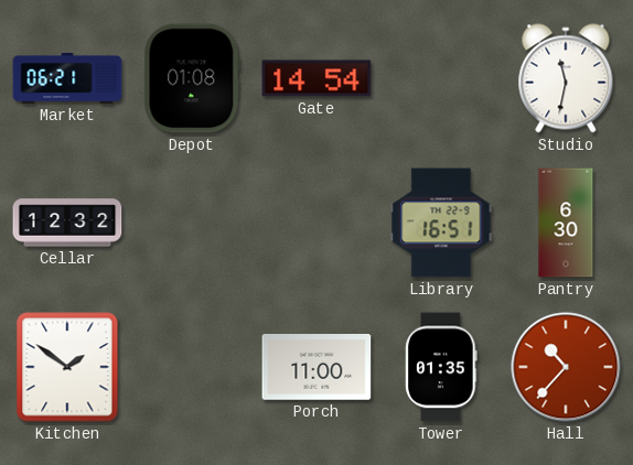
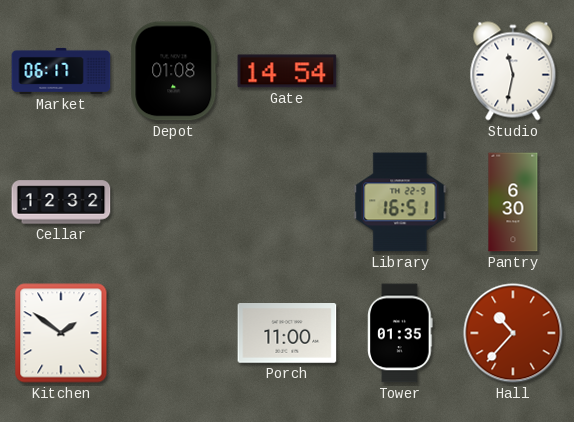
Market: 06:21 -> 06:17
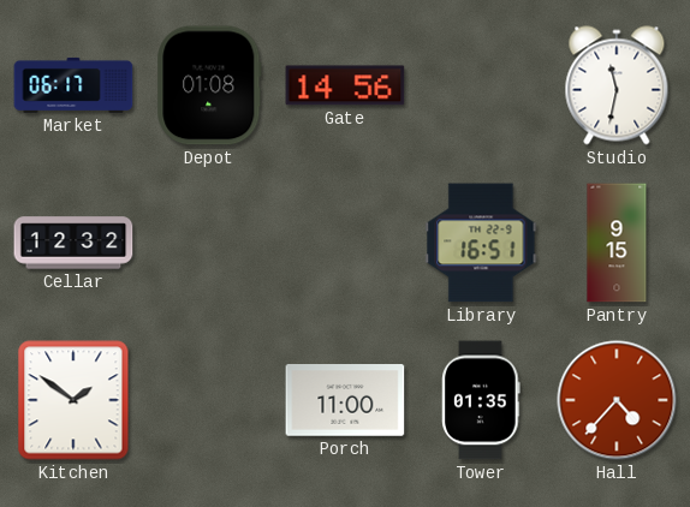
Gate: 14:54 -> 14:56
Pantry: 6:30 -> 9:15
Hall: 10:37 -> 4:37
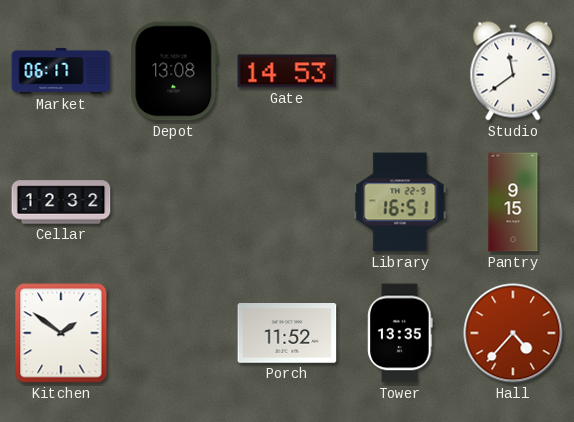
Depot: 01:08 -> 13:08
Gate: 14:56 -> 14:53
Studio: 11:32 -> 11:39
Porch: 11:00 -> 11:52
Tower: 01:35 -> 13:35
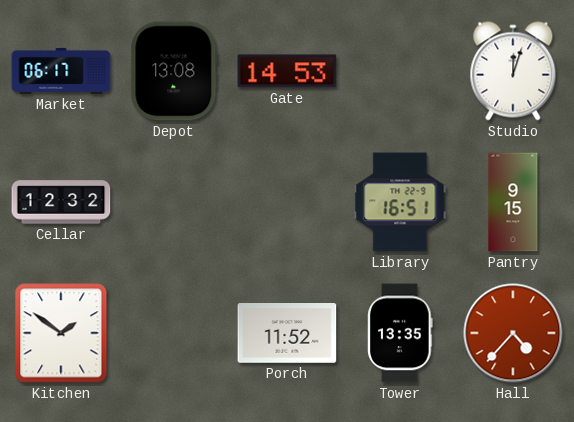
Studio: 11:39 -> 12:03
